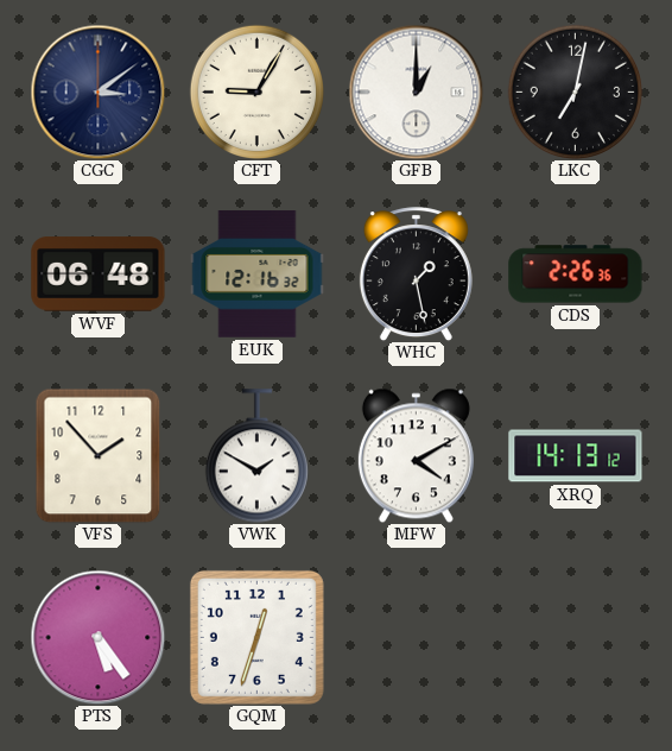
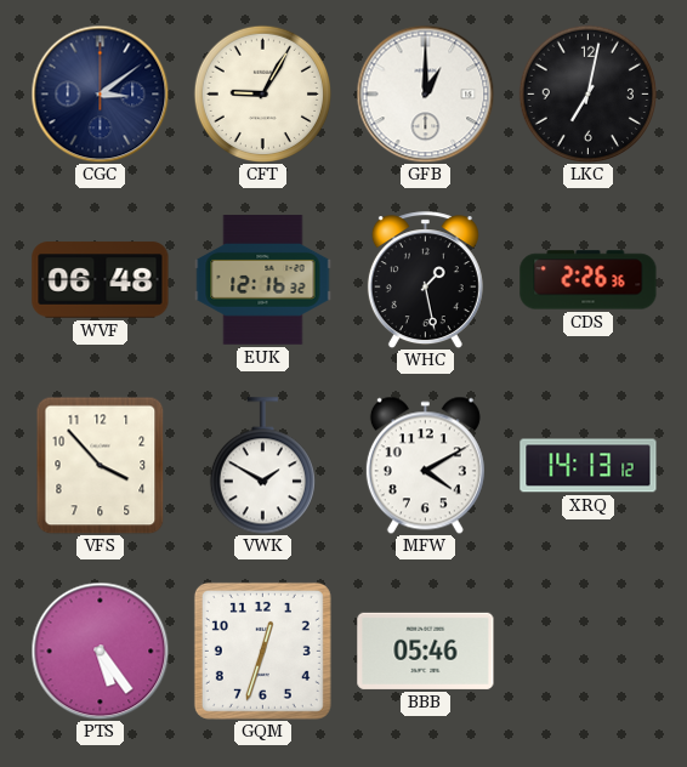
VFS: 1:53 -> 3:53
BBB: none -> 05:46
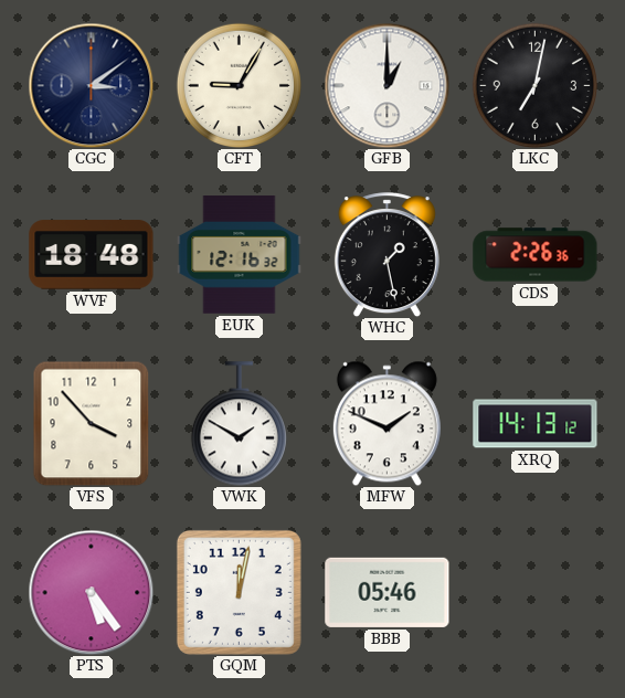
WVF: 06:48 -> 18:48
MFW: 4:10 -> 1:49
GQM: 12:33 -> 12:02
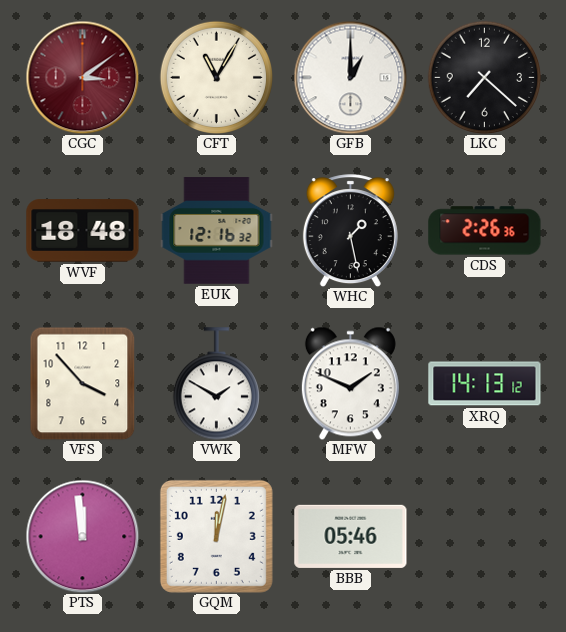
CGC dial: navy -> burgundy
CFT: 9:05 -> 11:05
LKC: 7:02 -> 7:22
PTS: 5:24 -> 11:59
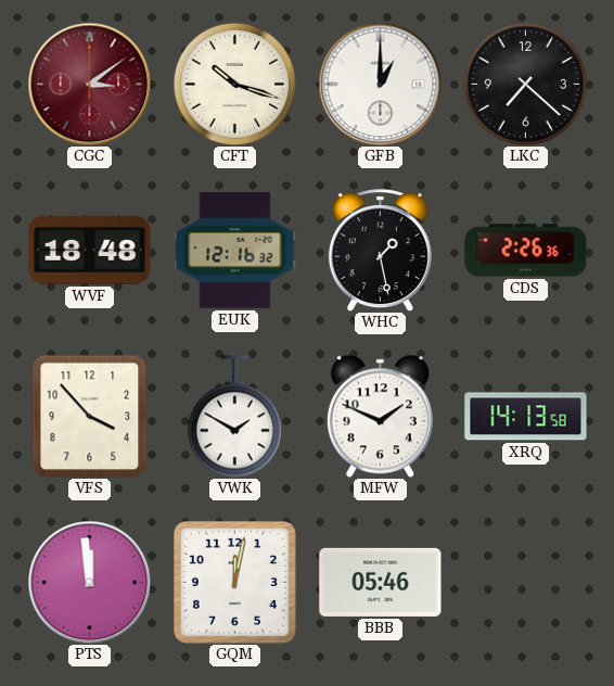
CFT: 11:05 -> 10:18
XRQ: 14:13:12 -> 14:13:58
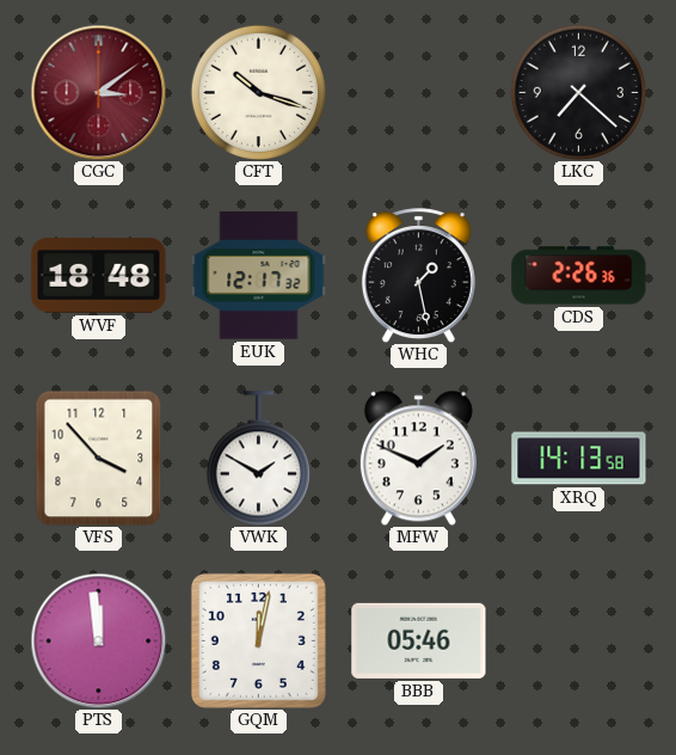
GFB: 1:00 -> none
EUK: 12:16 -> 12:17
